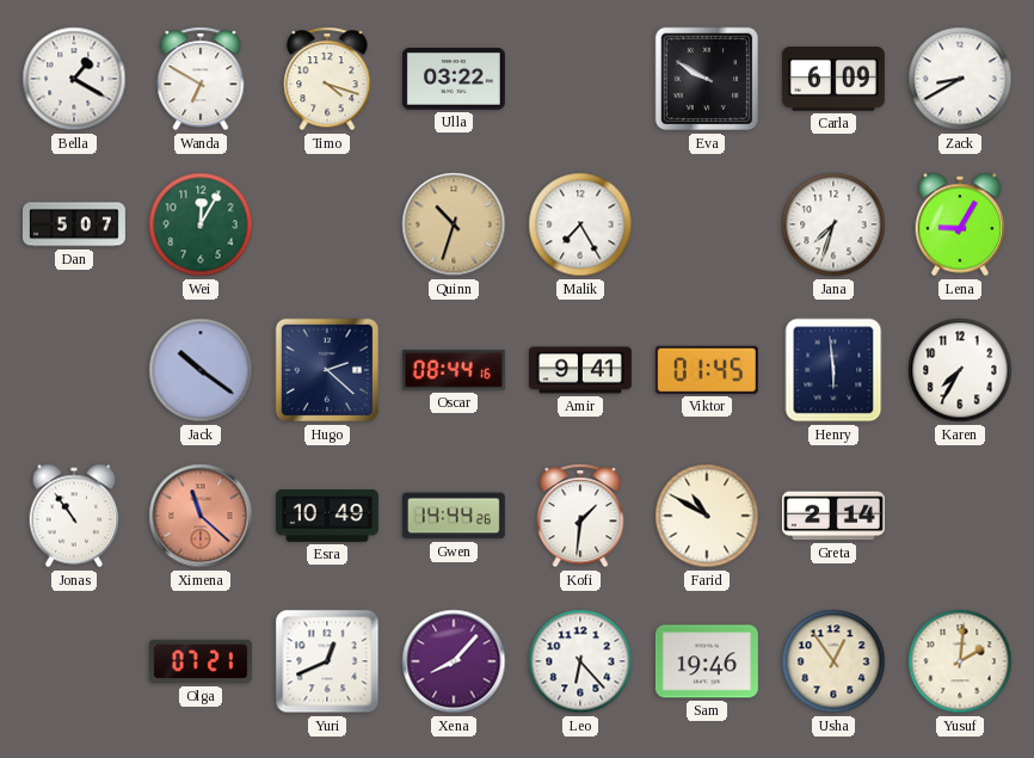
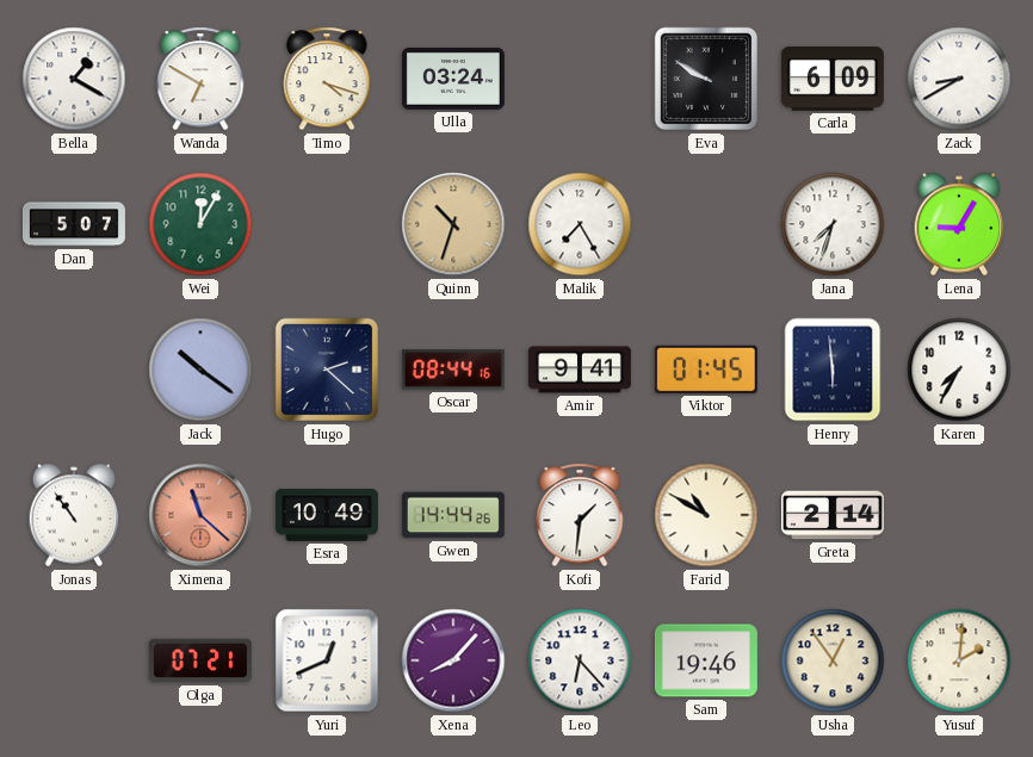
Ulla: 03:22 -> 03:24
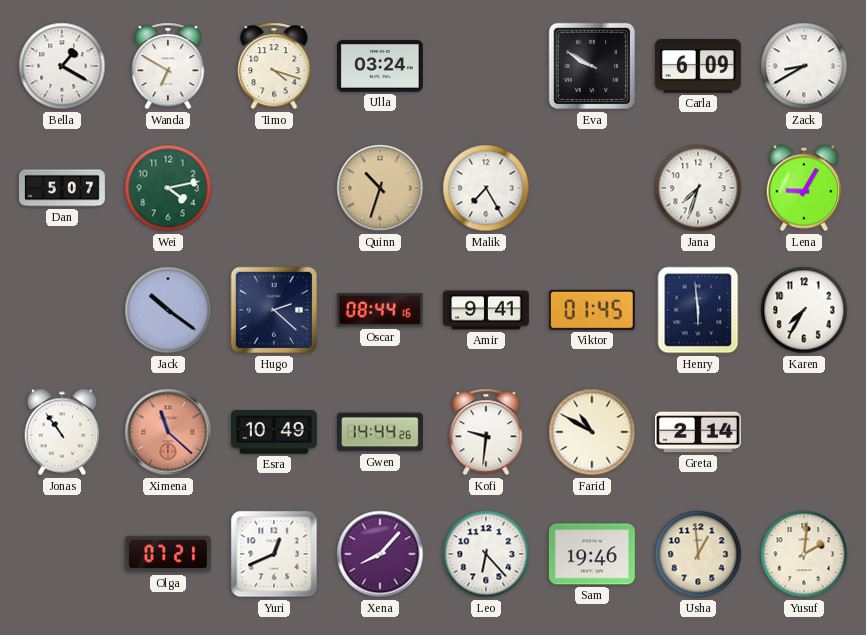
Wei: 12:05 -> 4:13
Kofi: 1:31 -> 9:31
Usha: 12:54 -> 12:59
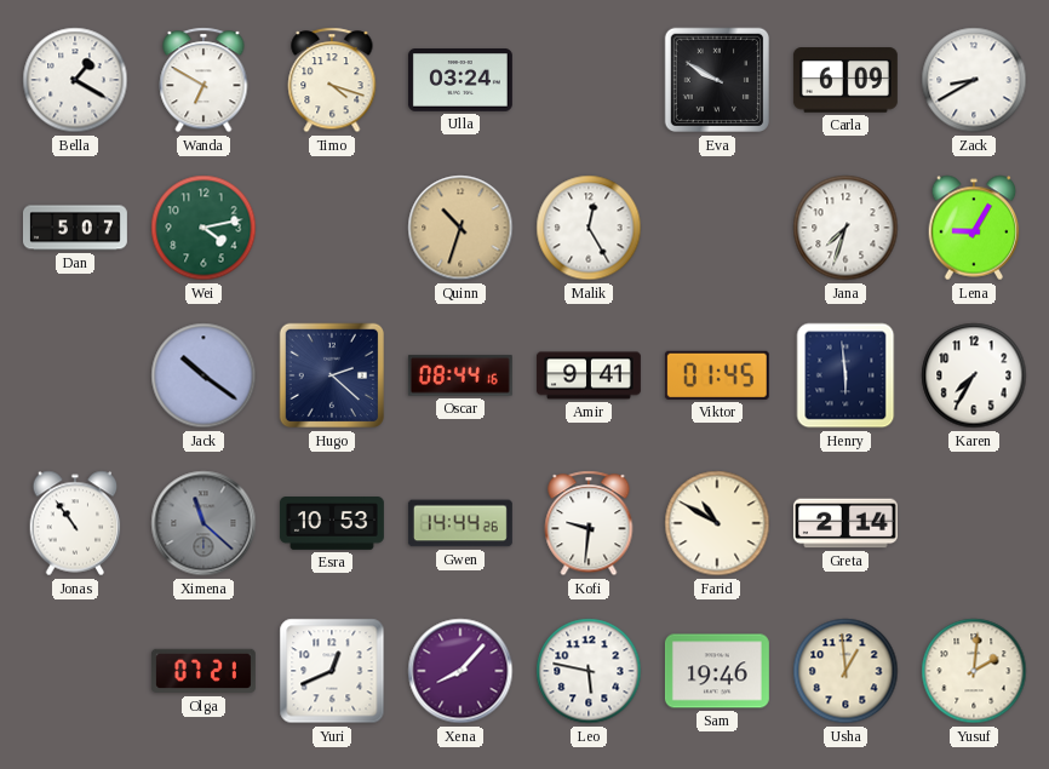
Malik: 7:25 -> 12:25
Ximena dial: salmon -> grey
Esra: 10:49 -> 10:53
Leo: 6:23 -> 5:47
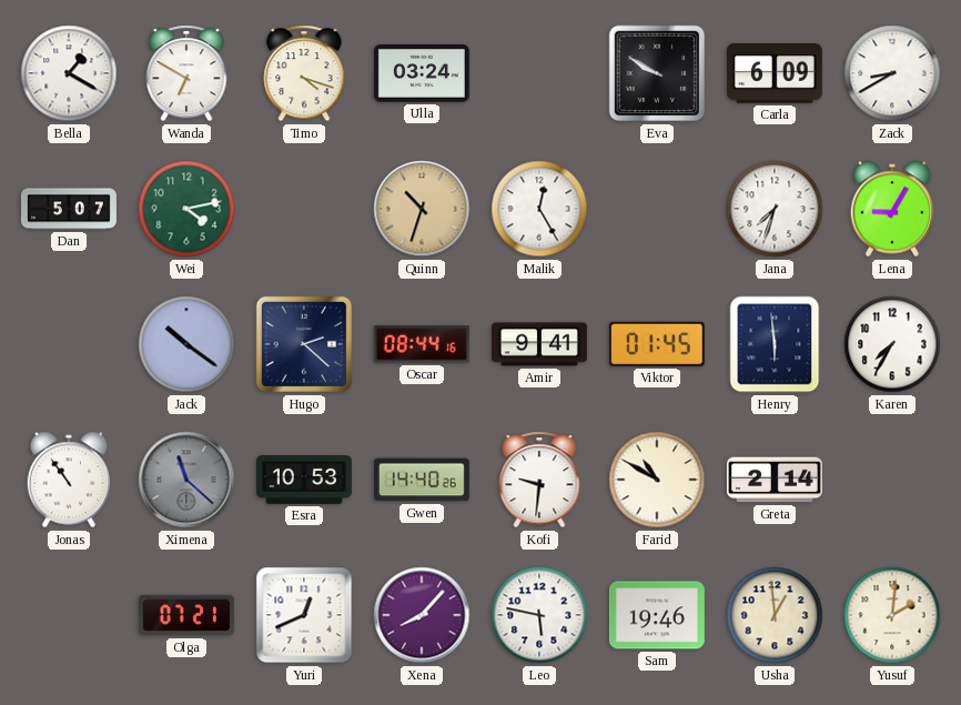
Gwen: 14:44 -> 14:40
